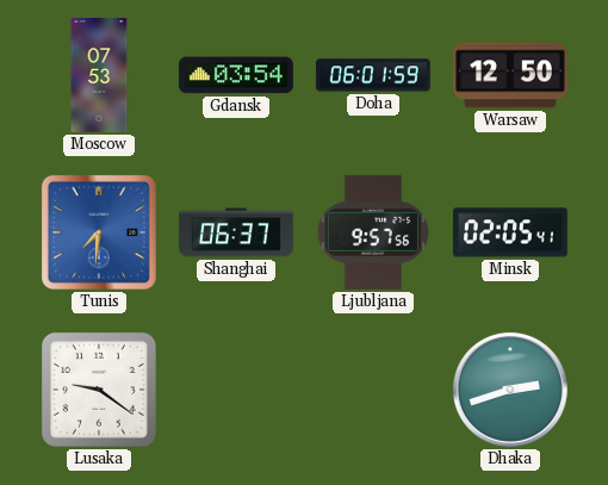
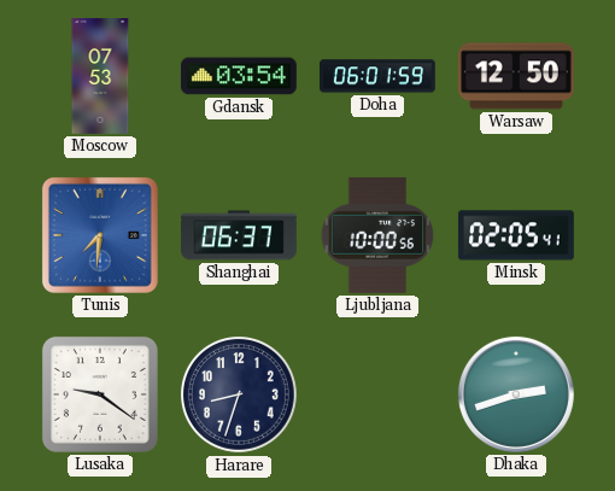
Ljubljana: 9:57 -> 10:00
Harare: none -> 8:33
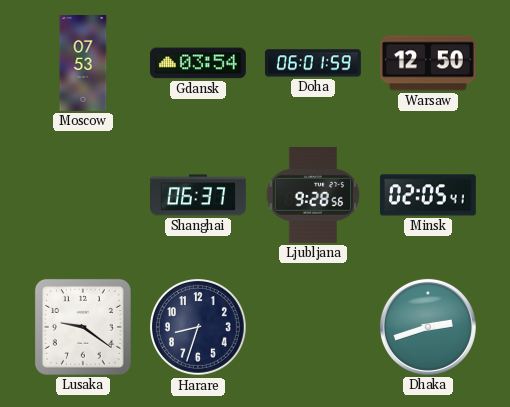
Tunis: 7:31 -> none
Ljubljana: 10:00 -> 9:28
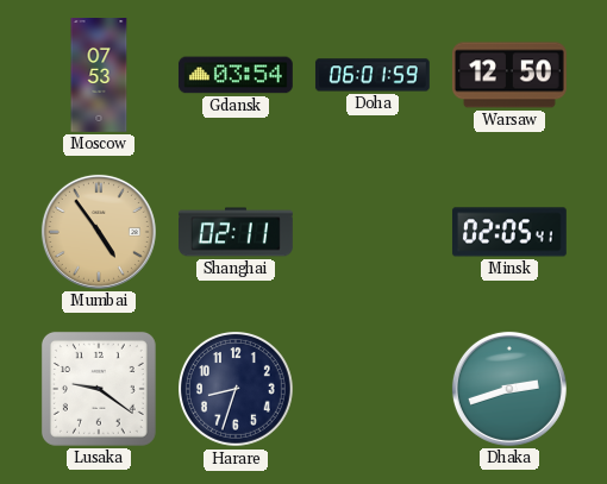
Mumbai: none -> 4:54
Shanghai: 06:37 -> 02:11
Ljubljana: 9:28 -> none
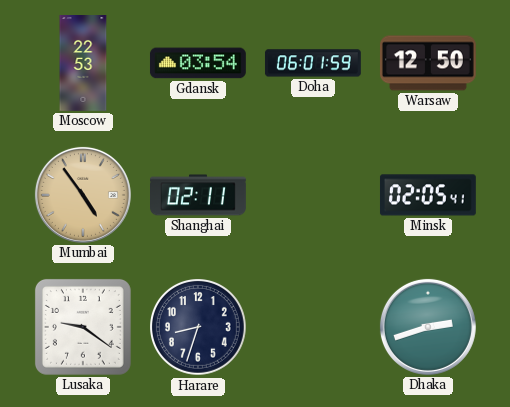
Moscow: 07:53 -> 22:53
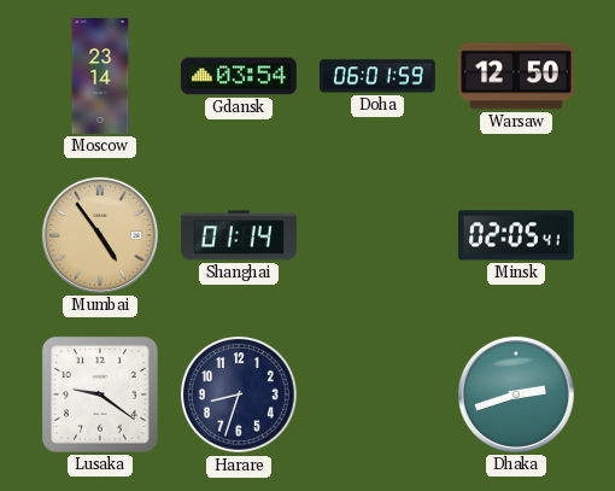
Moscow: 22:53 -> 23:14
Shanghai: 02:11 -> 01:14
